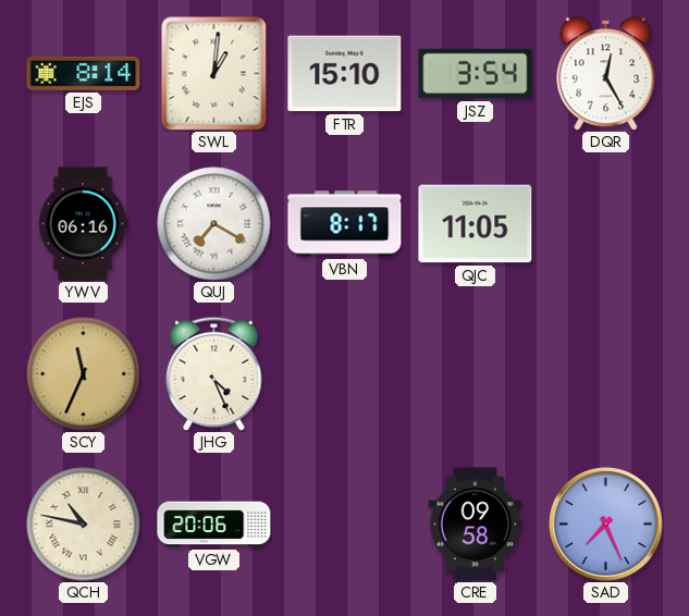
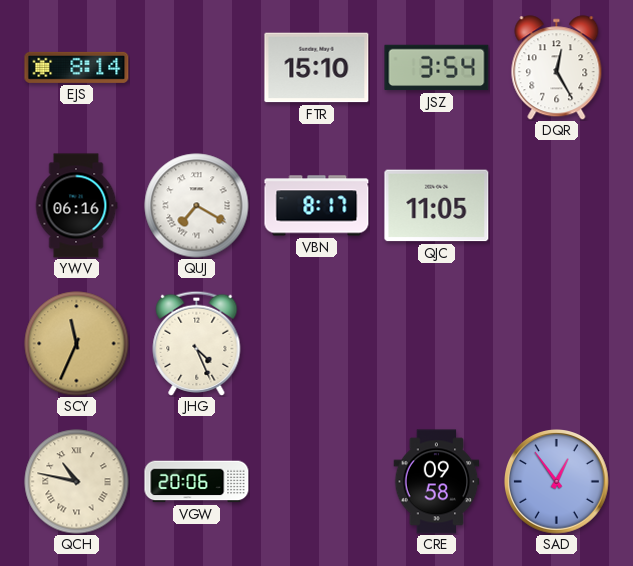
SWL: 1:01 -> none
SAD: 7:26 -> 12:54
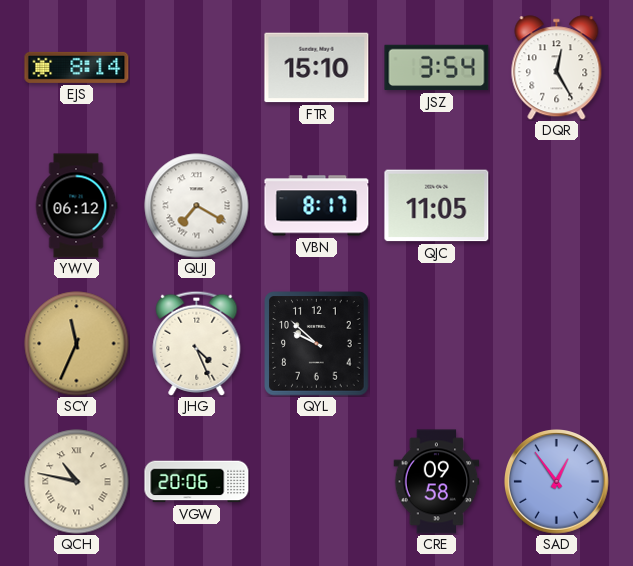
YWV: 06:16 -> 06:12
QYL: none -> 9:52
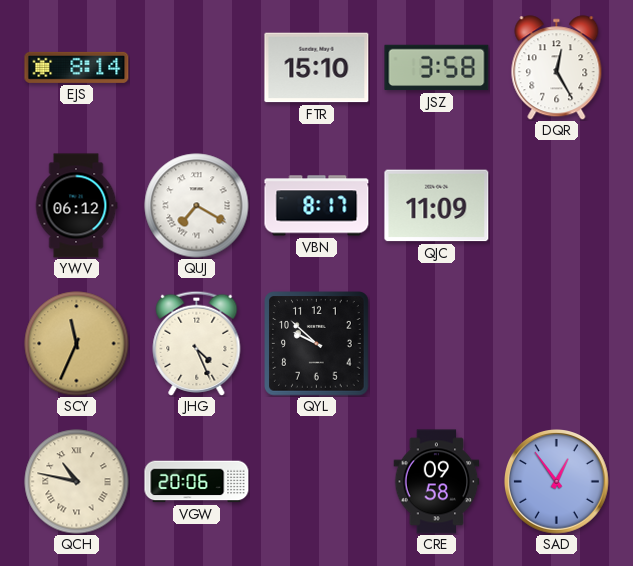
JSZ: 3:54 -> 3:58
QJC: 11:05 -> 11:09
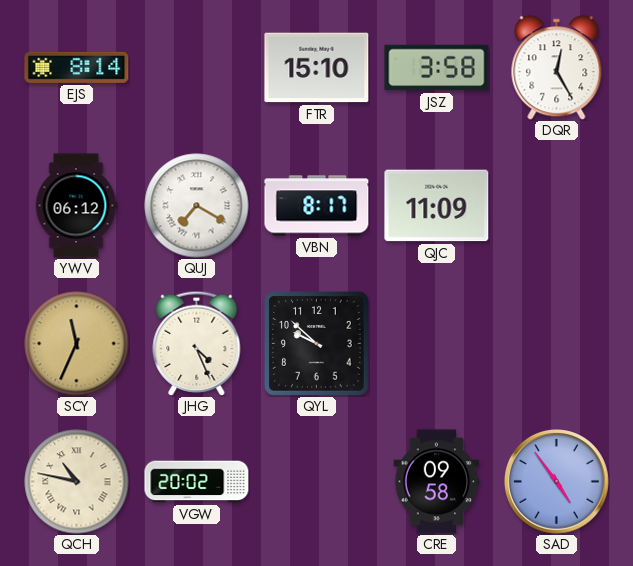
VGW: 20:06 -> 20:02
SAD: 12:54 -> 4:54
